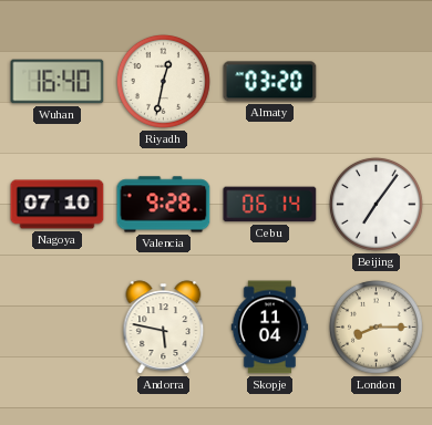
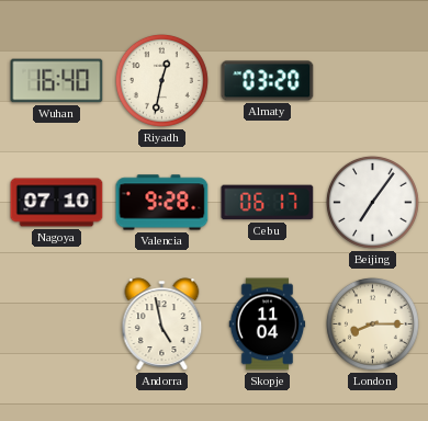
Cebu: 06:14 -> 06:17
Andorra: 5:47 -> 4:58
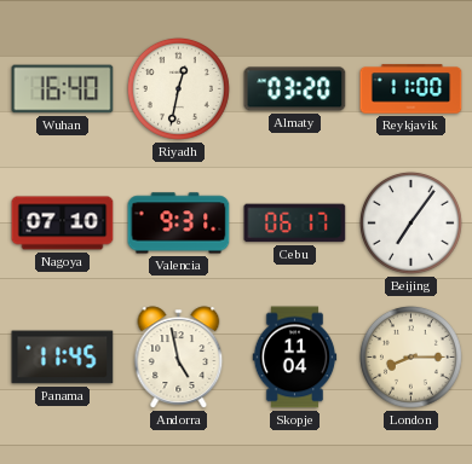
Reykjavik: none -> 11:00
Valencia: 9:28 -> 9:31
Panama: none -> 11:45
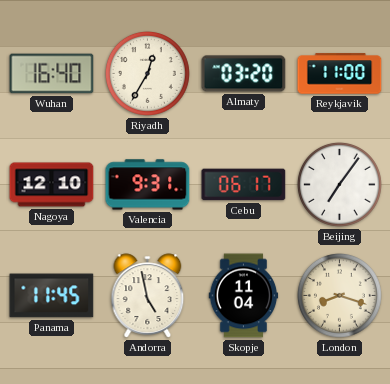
Riyadh: 12:32 -> 12:35
Nagoya: 07:10 -> 12:10
London: 8:15 -> 8:18
